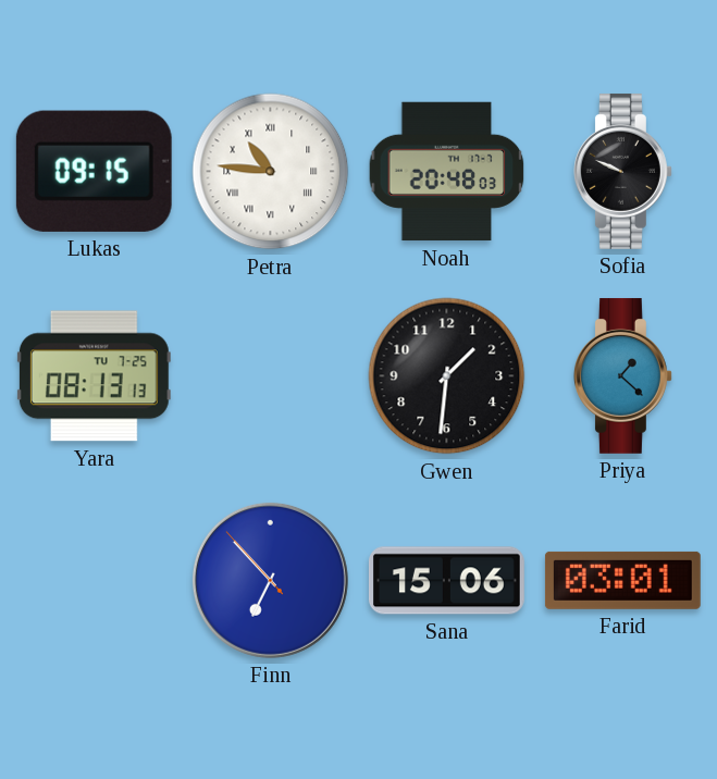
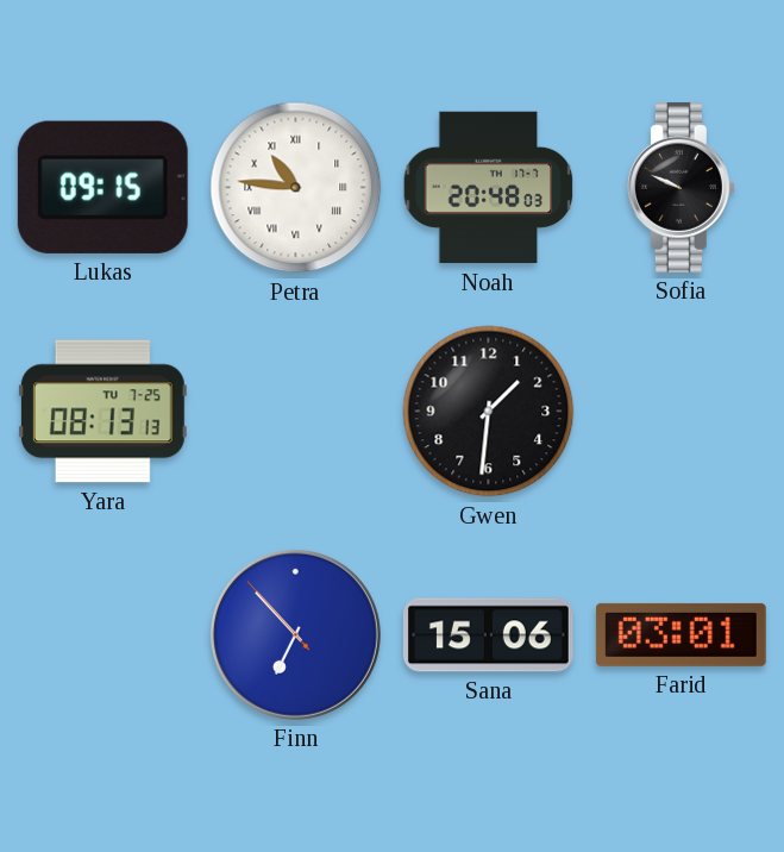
Priya: 1:22 -> none
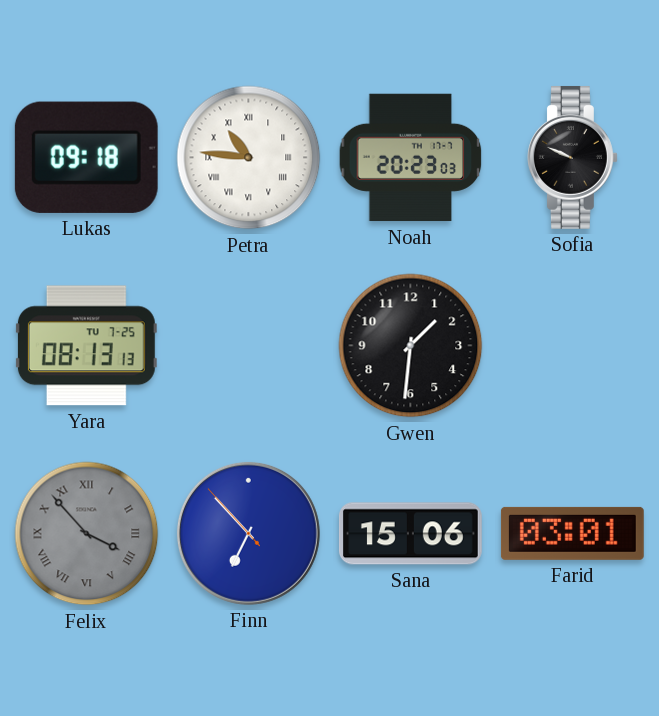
Lukas: 09:15 -> 09:18
Noah: 20:48 -> 20:23
Felix: none -> 3:53
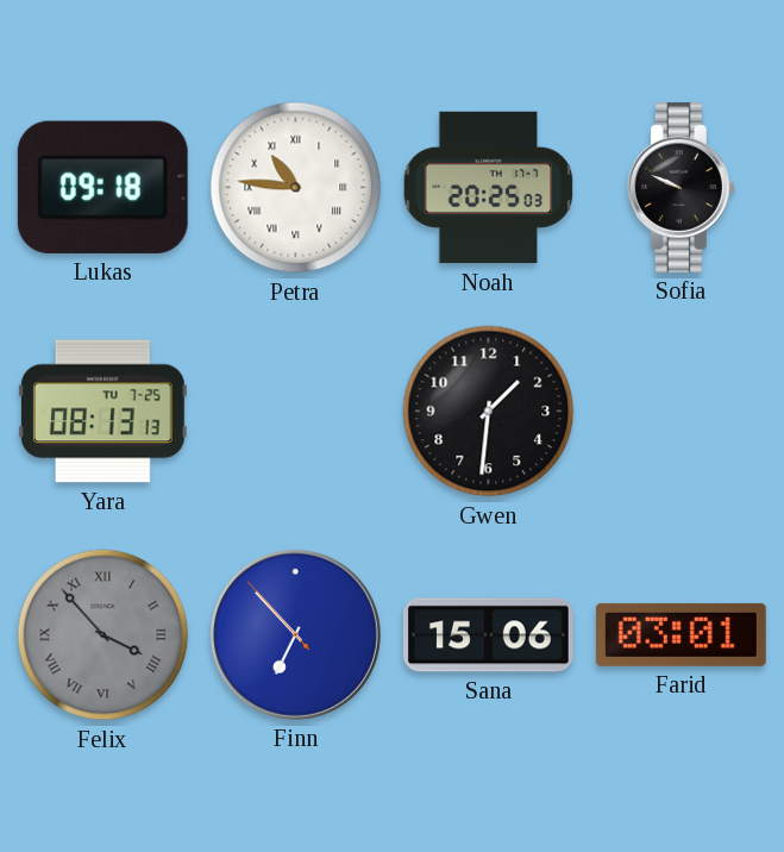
Noah: 20:23 -> 20:25
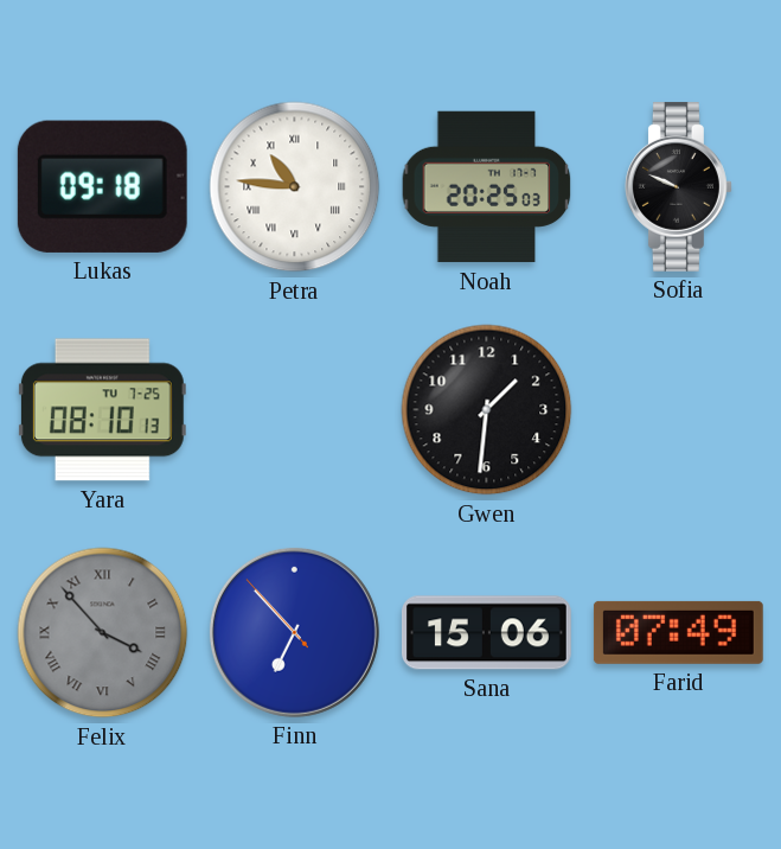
Yara: 08:13 -> 08:10
Farid: 03:01 -> 07:49
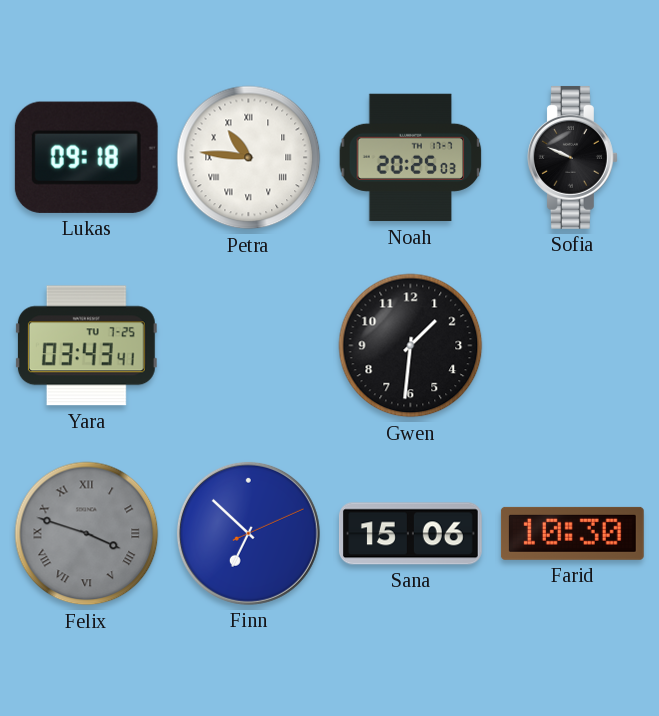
Yara: 08:10 -> 03:43
Felix: 3:53 -> 3:48
Finn: 6:52:53 -> 6:52:11
Farid: 07:49 -> 10:30
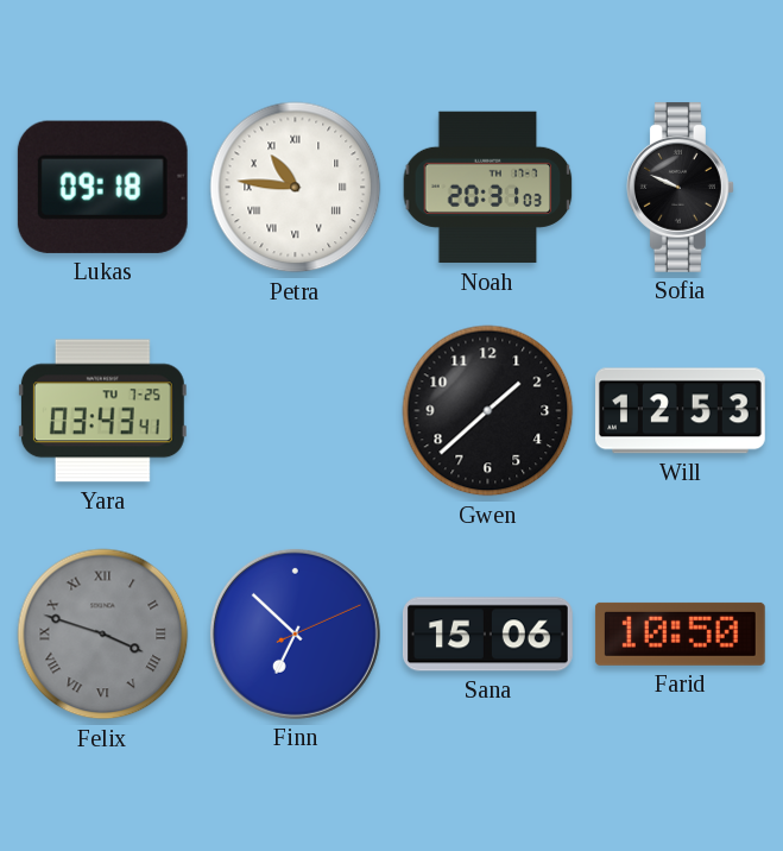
Noah: 20:25 -> 20:31
Gwen: 1:31 -> 1:38
Will: none -> 12:53
Farid: 10:30 -> 10:50
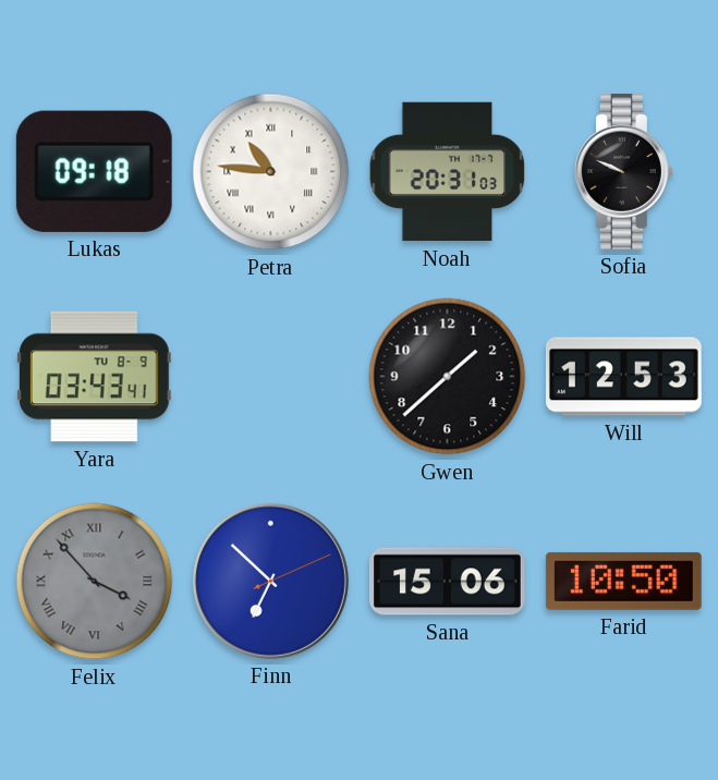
Yara date: TU 7-25 -> TU 8-9
Felix: 3:48 -> 3:53
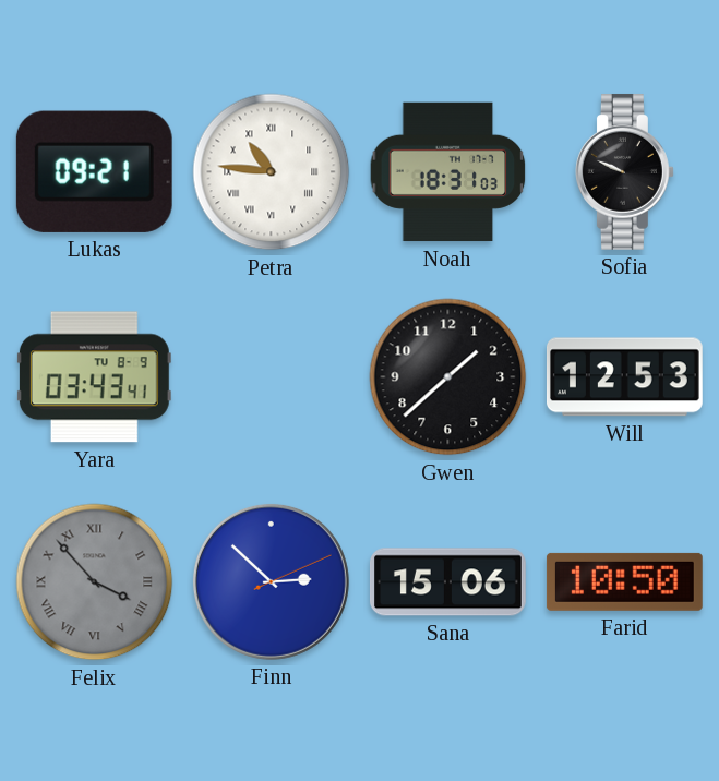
Lukas: 09:18 -> 09:21
Noah: 20:31 -> 18:31
Finn: 6:52 -> 2:52
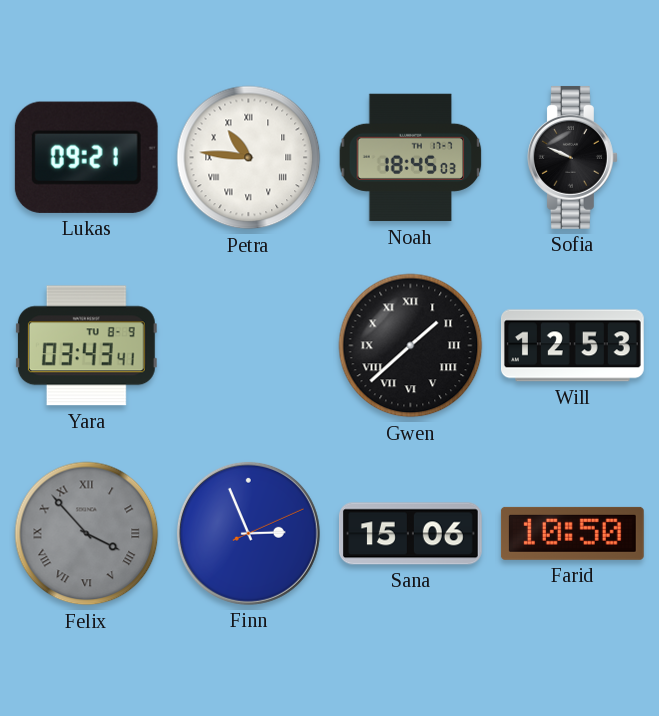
Noah: 18:31 -> 18:45
Gwen numerals: Arabic -> Roman
Finn: 2:52 -> 2:56
